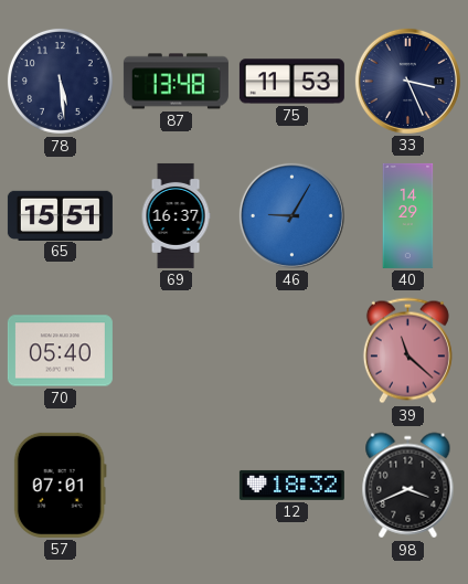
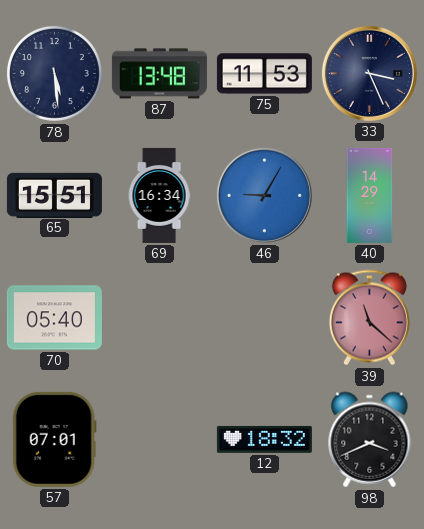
69: 16:37 -> 16:34
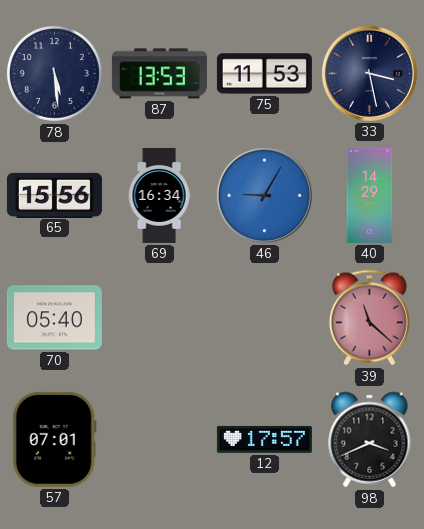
87: 13:48 -> 13:53
33: 3:26 -> 3:28
65: 15:51 -> 15:56
12: 18:32 -> 17:57
